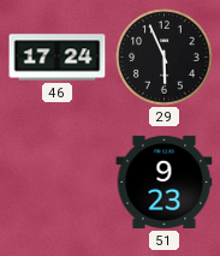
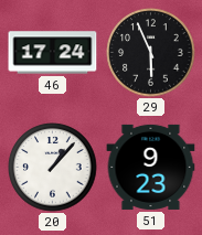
20: none -> 1:07
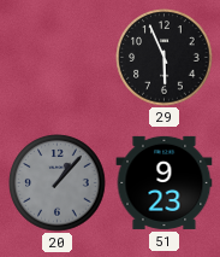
46: 17:24 -> none
20 dial: white -> grey
